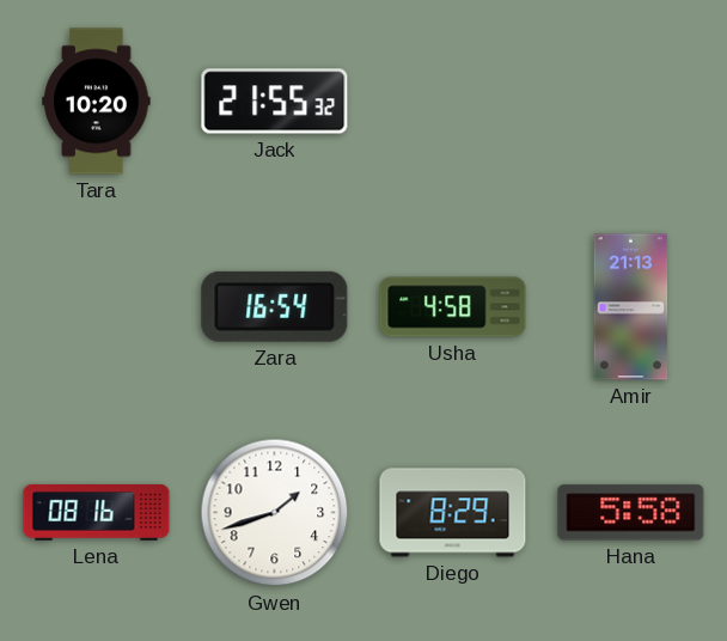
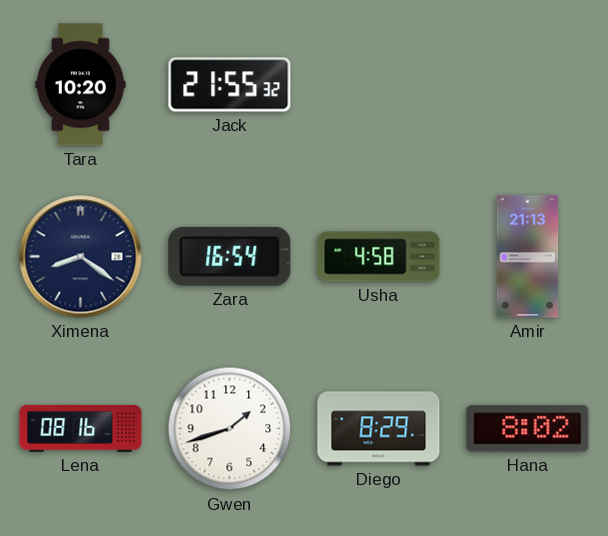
Ximena: none -> 8:21
Hana: 5:58 -> 8:02
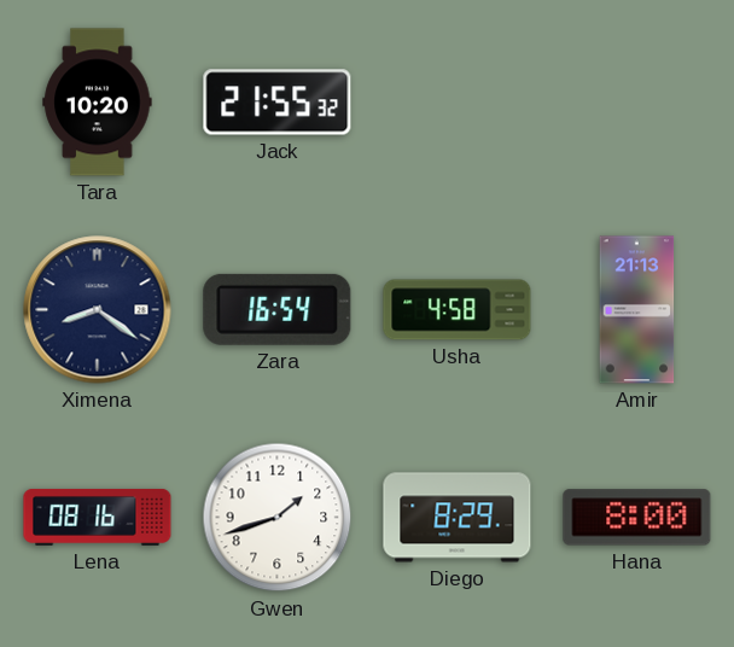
Hana: 8:02 -> 8:00
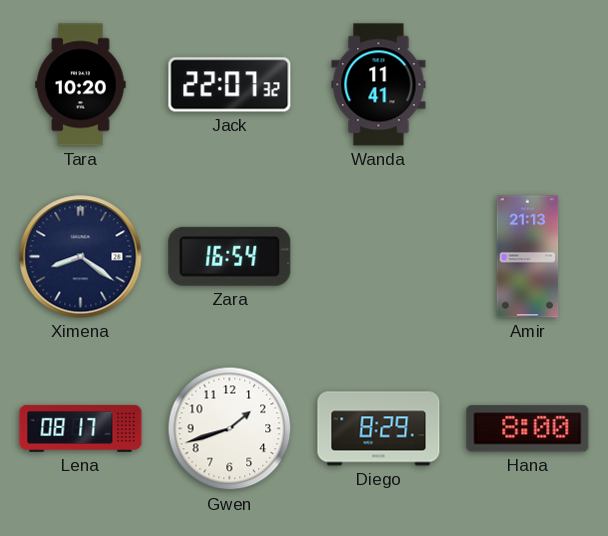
Jack: 21:55 -> 22:07
Wanda: none -> 11:41
Usha: 4:58 -> none
Lena: 08:16 -> 08:17
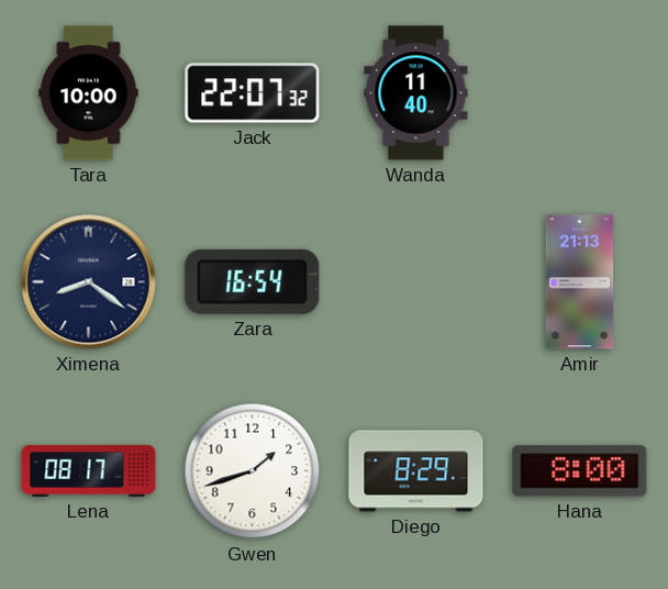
Tara: 10:20 -> 10:00
Wanda: 11:41 -> 11:40
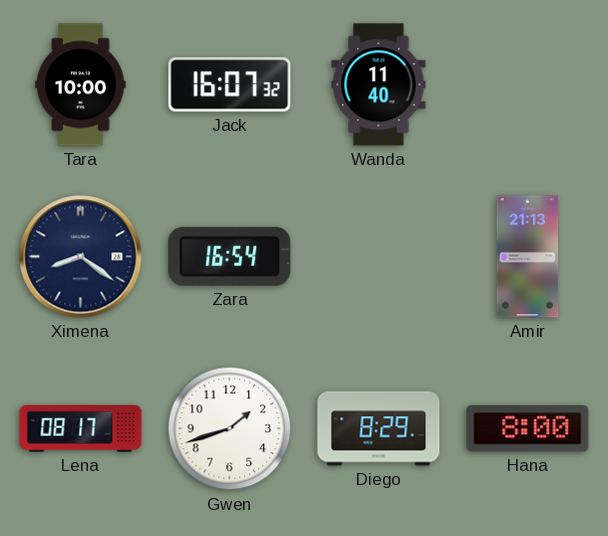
Jack: 22:07 -> 16:07
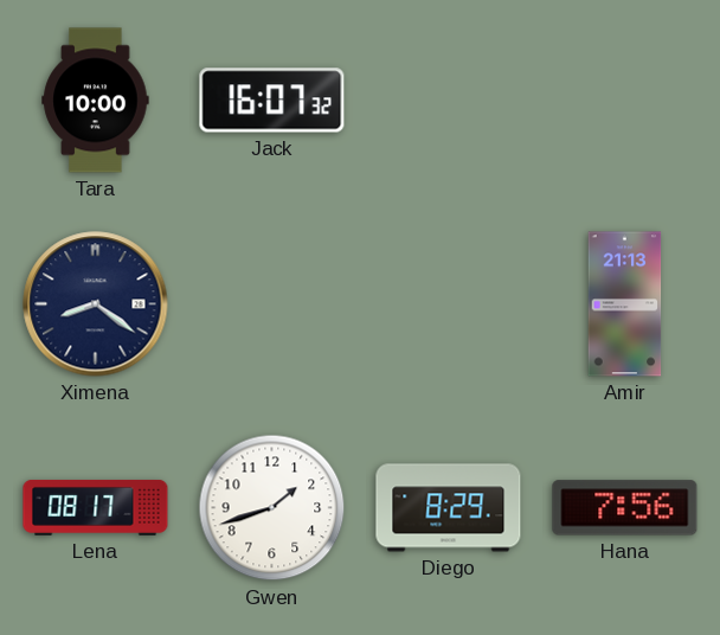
Wanda: 11:40 -> none
Zara: 16:54 -> none
Hana: 8:00 -> 7:56
